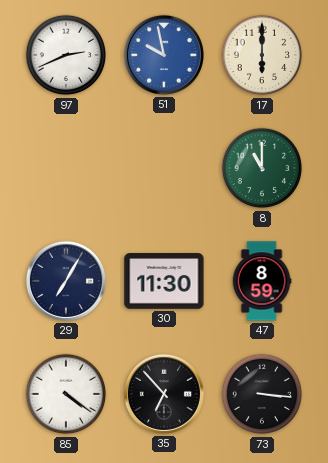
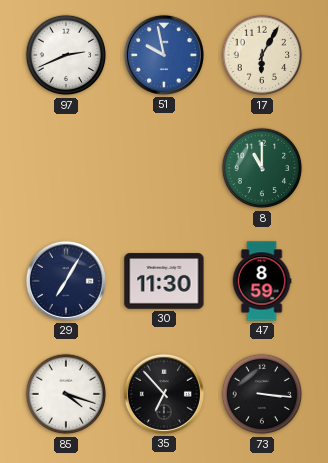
17: 6:00 -> 6:05
85: 4:21 -> 4:18
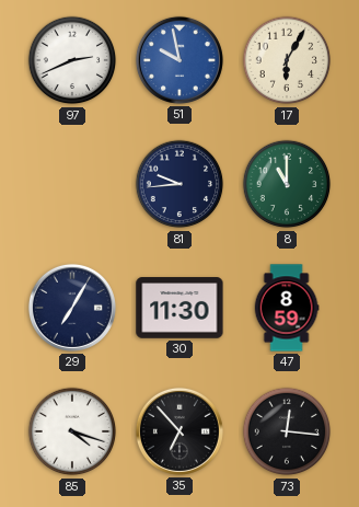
81: none -> 9:44
73: 3:16 -> 12:16
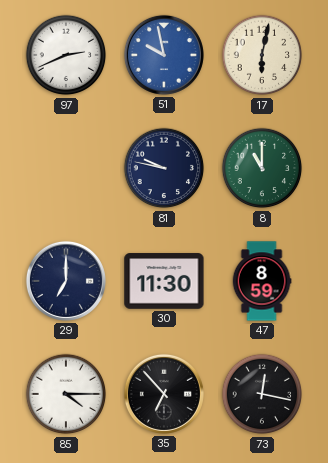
17: 6:05 -> 6:02
81: 9:44 -> 9:47
29: 7:05 -> 7:00
85: 4:18 -> 4:15
73: 12:16 -> 12:17
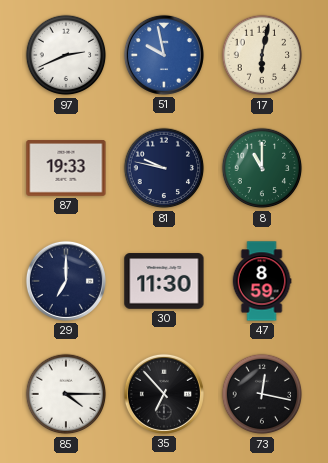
87: none -> 19:33
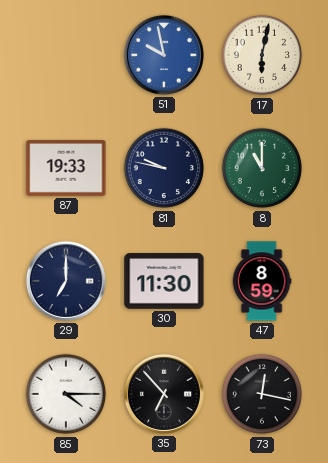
97: 2:41 -> none
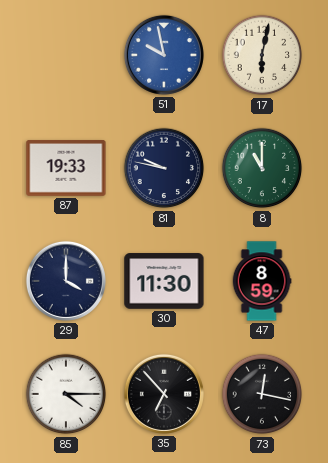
29: 7:00 -> 4:00
